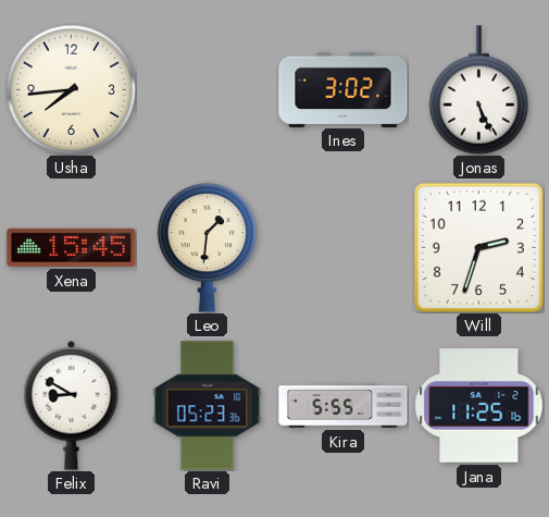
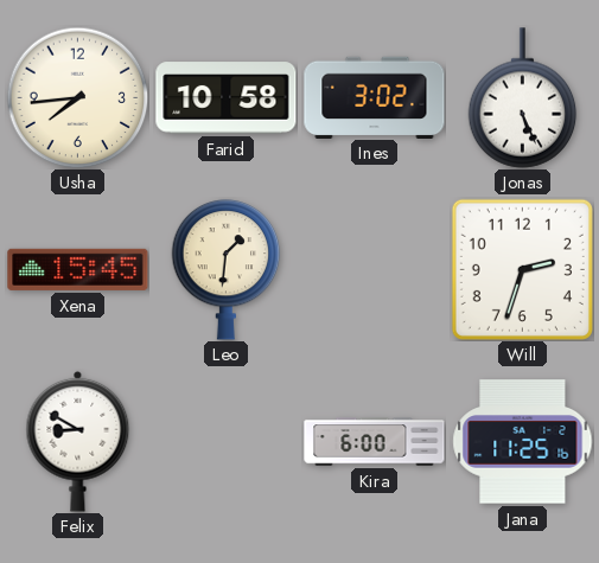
Farid: none -> 10:58
Ravi: 05:23 -> none
Kira: 5:55 -> 6:00
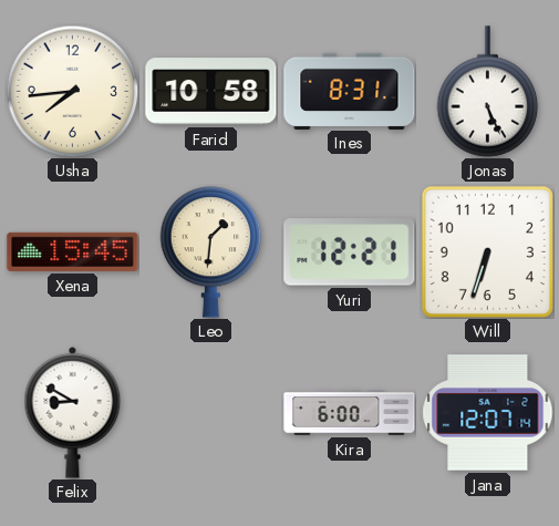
Ines: 3:02 -> 8:31
Yuri: none -> 12:21
Will: 2:33 -> 6:33
Jana: 11:25 -> 12:07
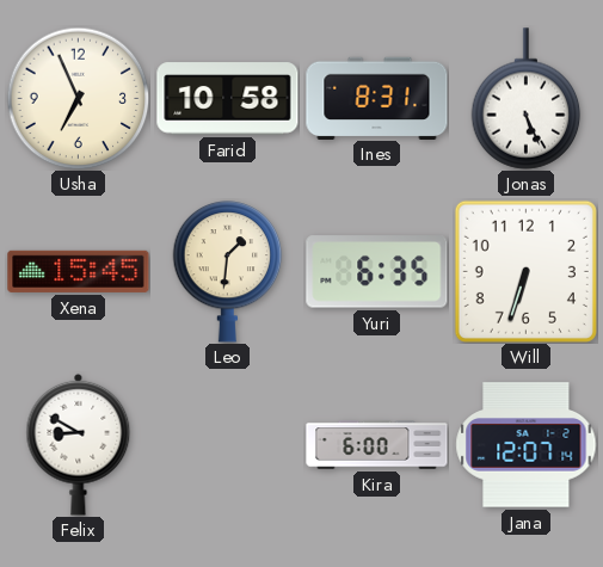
Usha: 7:44 -> 6:56
Yuri: 12:21 -> 6:35
